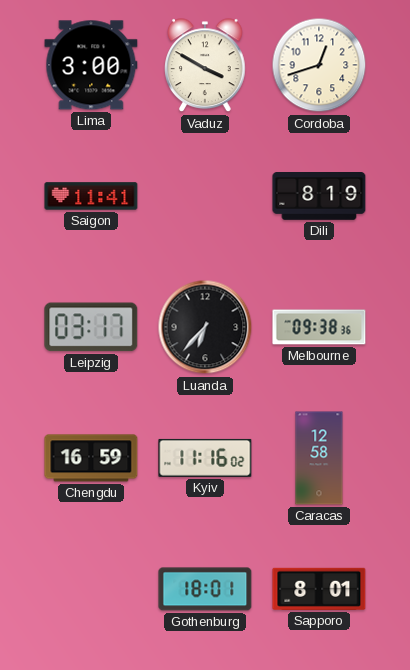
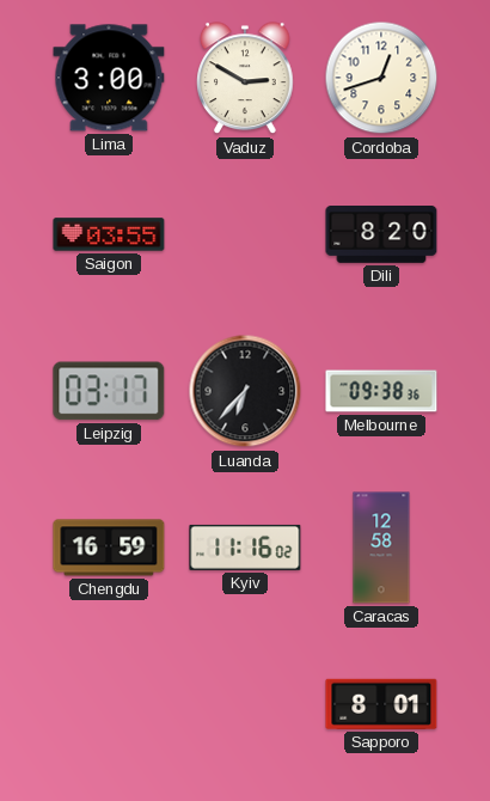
Vaduz: 3:50 -> 2:50
Saigon: 11:41 -> 03:55
Dili: 8:19 -> 8:20
Gothenburg: 18:01 -> none
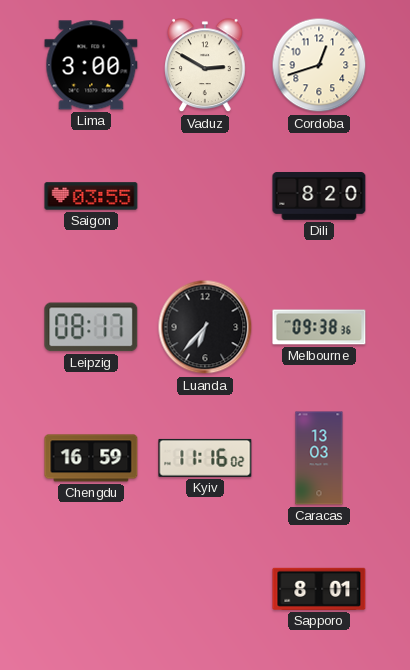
Leipzig: 03:17 -> 08:17
Caracas: 12:58 -> 13:03
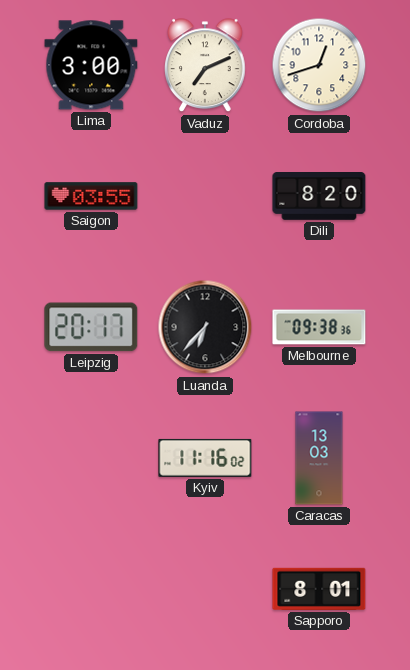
Vaduz: 2:50 -> 7:11
Leipzig: 08:17 -> 20:17
Chengdu: 16:59 -> none
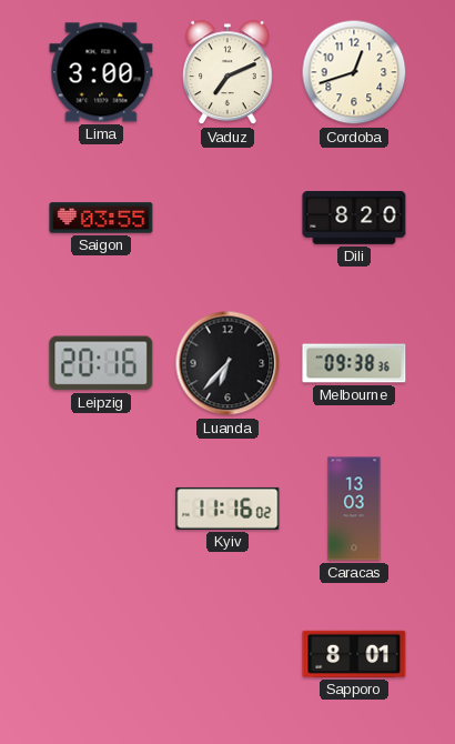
Leipzig: 20:17 -> 20:16
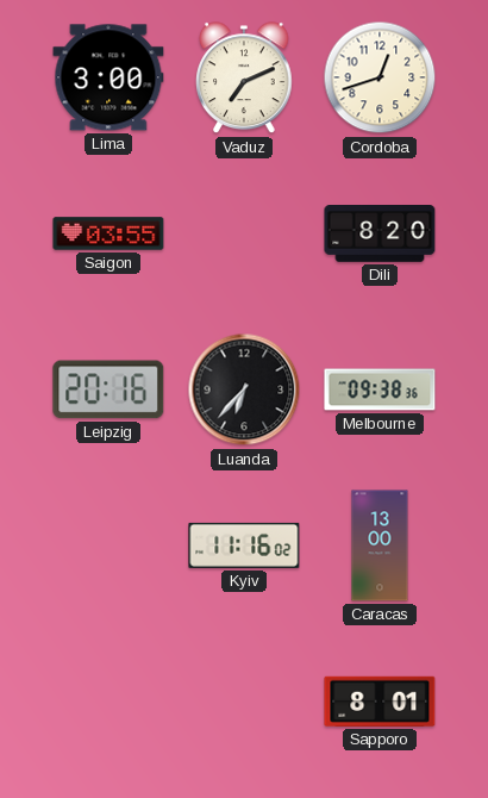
Caracas: 13:03 -> 13:00
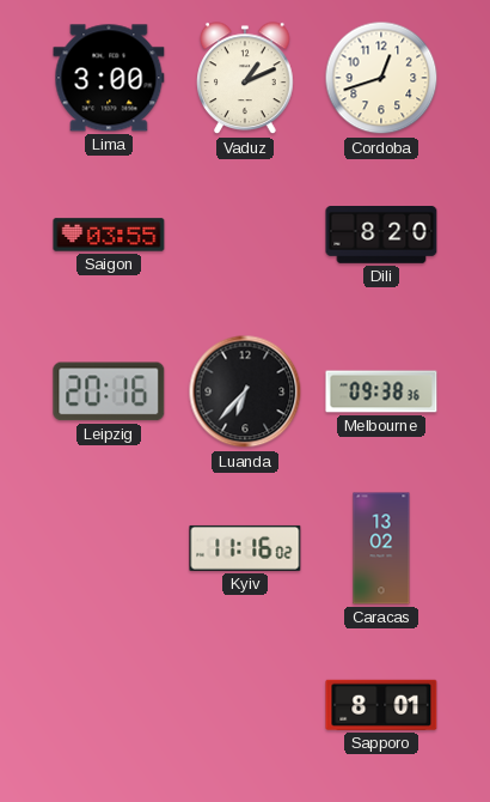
Vaduz: 7:11 -> 1:11
Caracas: 13:00 -> 13:02
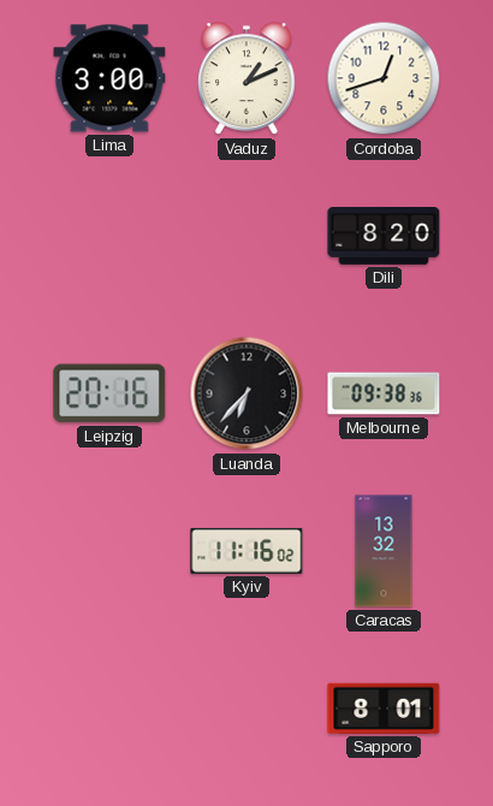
Saigon: 03:55 -> none
Caracas: 13:02 -> 13:32
